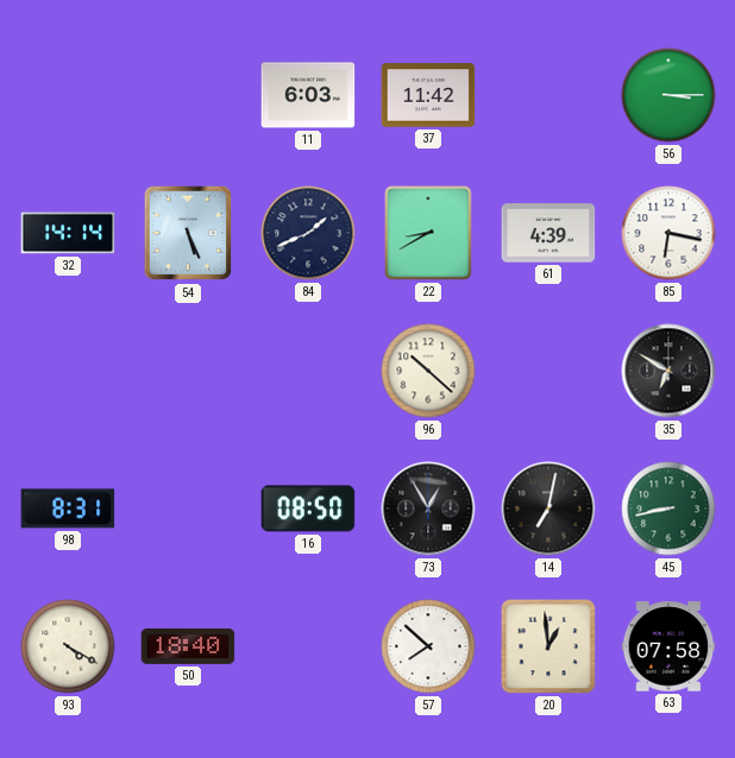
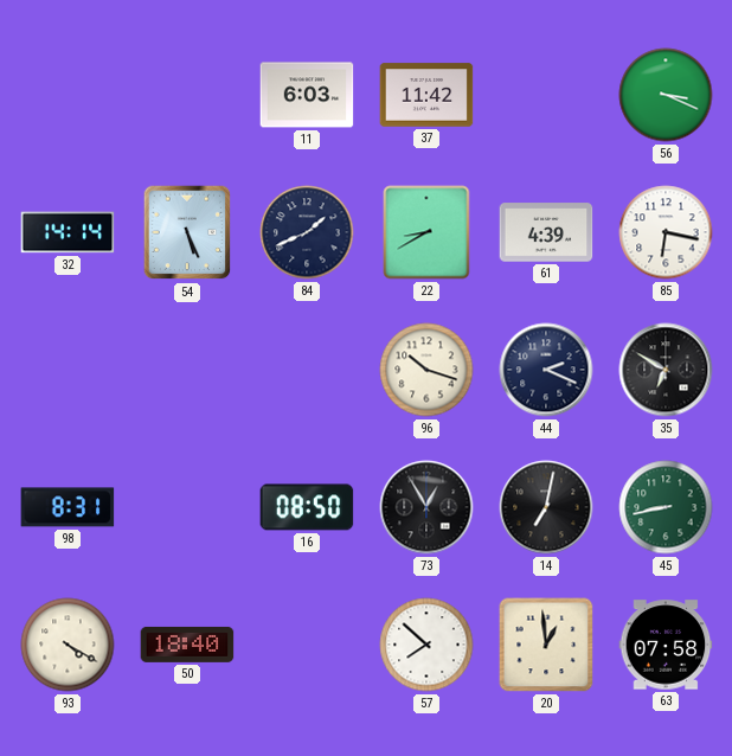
56: 3:15 -> 3:19
96: 10:22 -> 10:18
44: none -> 2:19
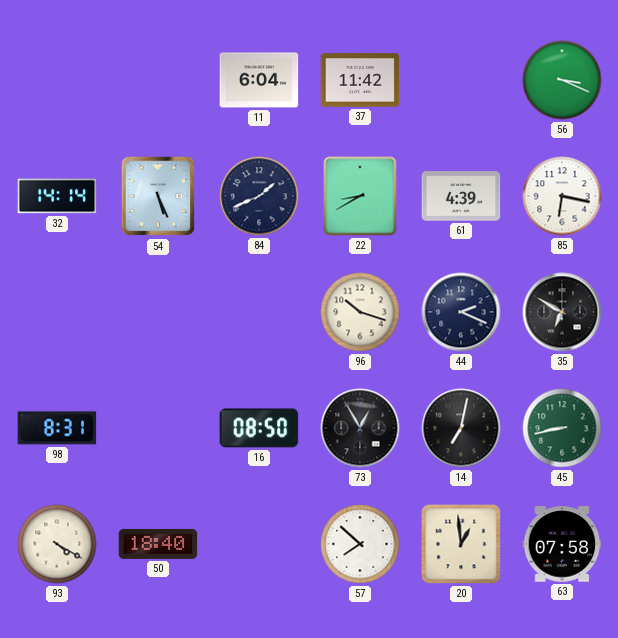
11: 6:03 -> 6:04
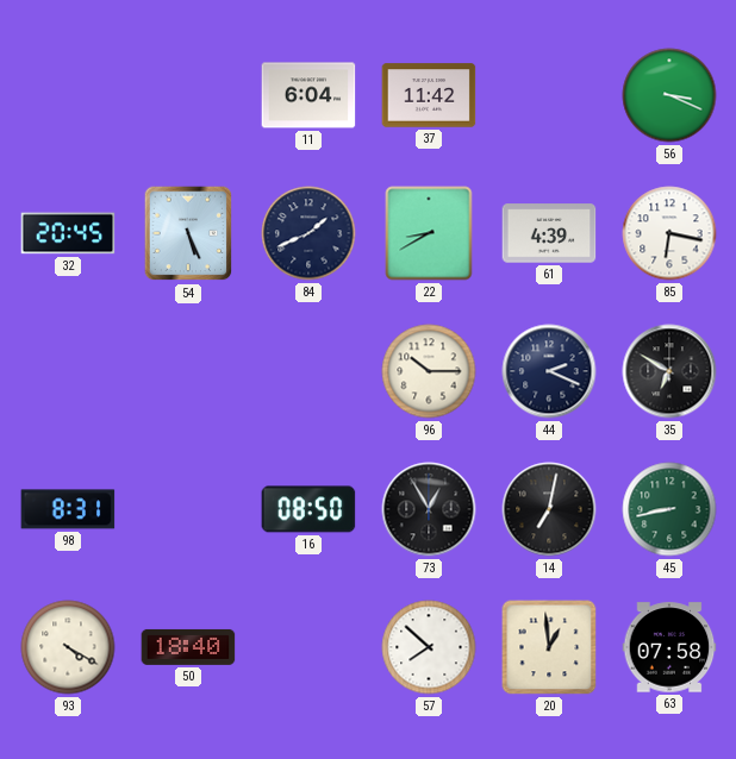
32: 14:14 -> 20:45
96: 10:18 -> 10:15
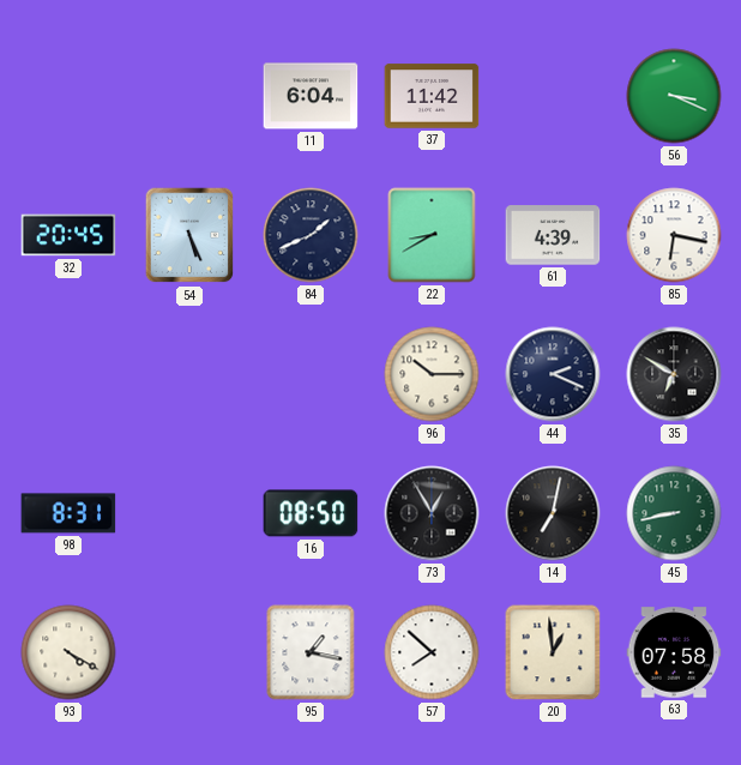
50: 18:40 -> none
95: none -> 1:17
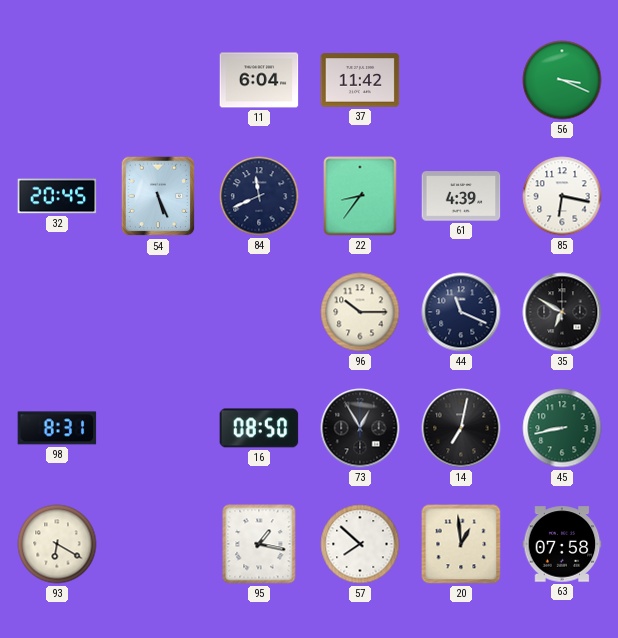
84: 1:41 -> 11:41
22: 8:40 -> 8:36
44: 2:19 -> 11:19
93: 4:20 -> 6:20
